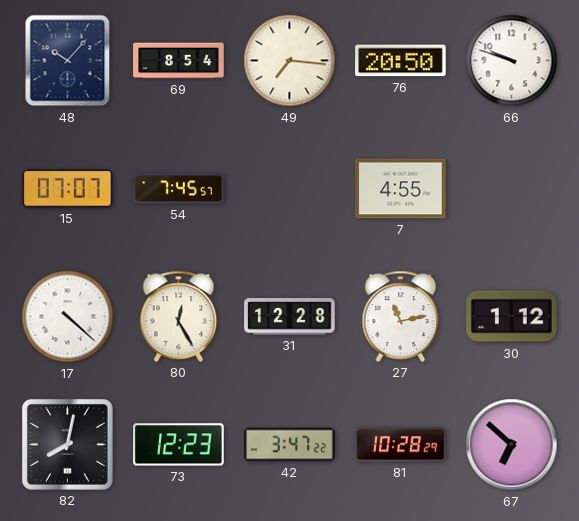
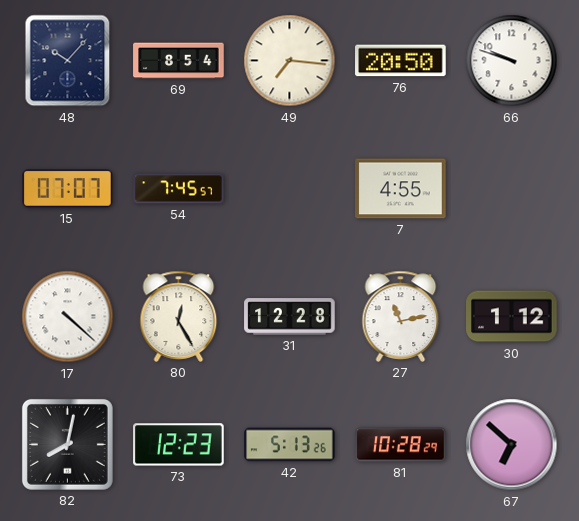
42: 3:47 -> 5:13
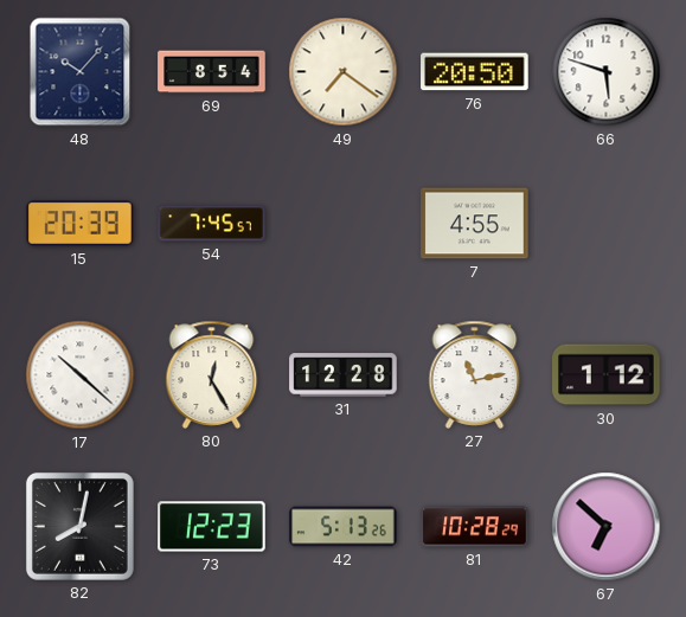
49: 7:16 -> 7:21
66: 9:48 -> 5:48
15: 07:07 -> 20:39
17: 4:22 -> 10:22
